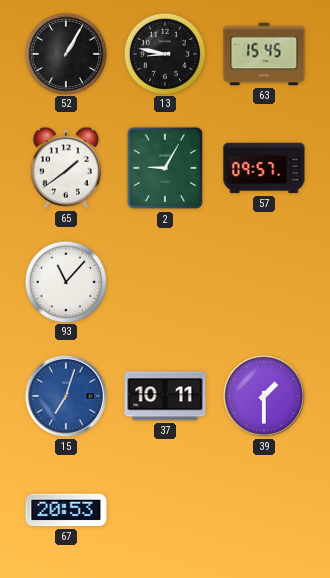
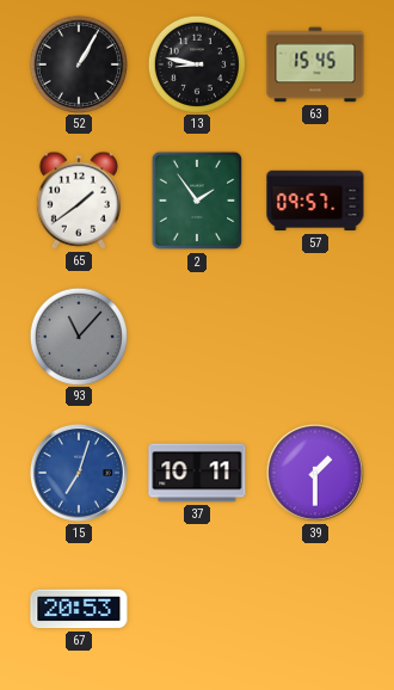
2: 9:05 -> 1:54
93 dial: white -> grey
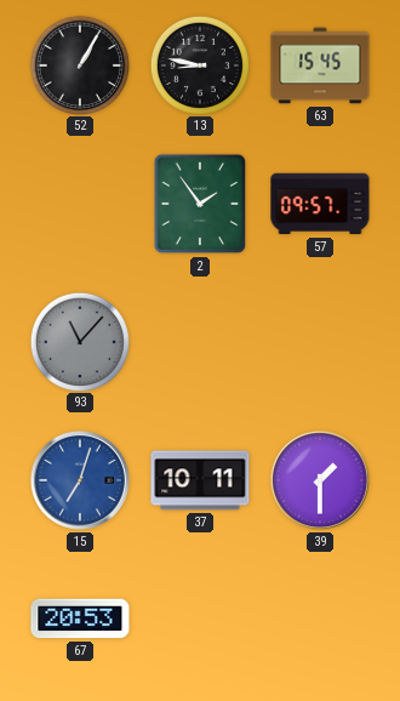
65: 1:39 -> none
